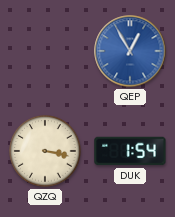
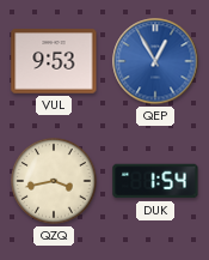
VUL: none -> 9:53
QZQ: 3:17 -> 3:43
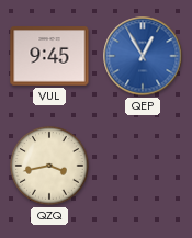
VUL: 9:53 -> 9:45
DUK: 1:54 -> none
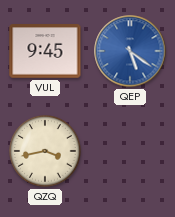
QEP: 12:55 -> 5:21
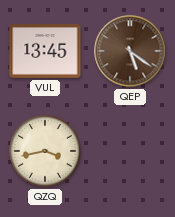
VUL: 9:45 -> 13:45
QEP dial: blue -> brown
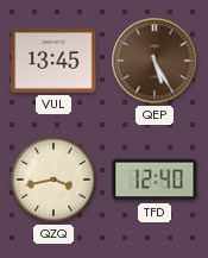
QEP: 5:21 -> 5:25
TFD: none -> 12:40
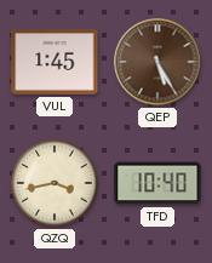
VUL: 13:45 -> 1:45
TFD: 12:40 -> 10:40
